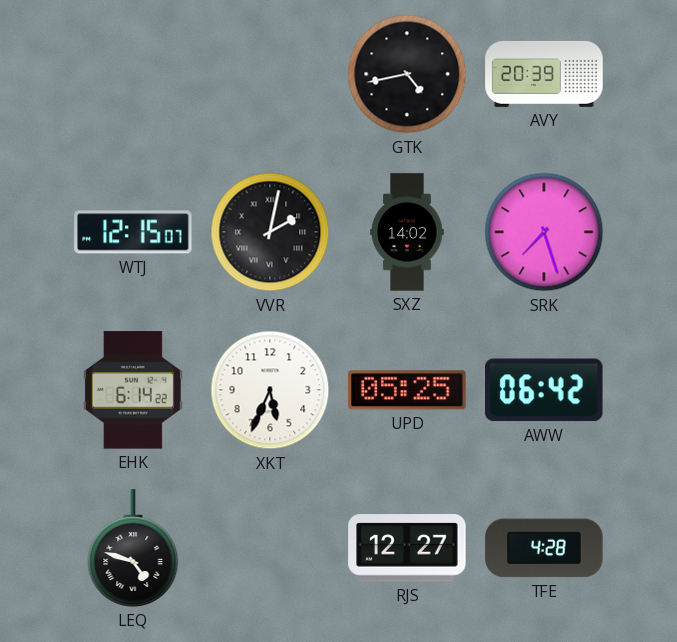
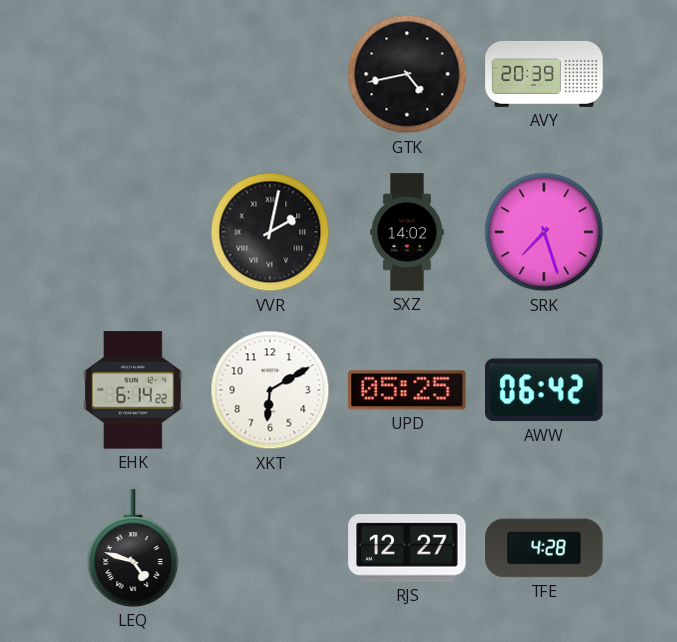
WTJ: 12:15 -> none
XKT: 5:34 -> 6:10
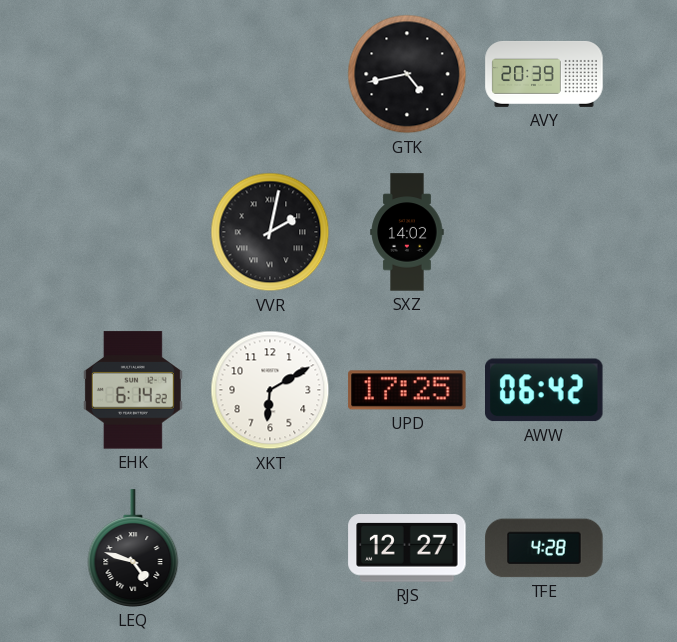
SRK: 7:27 -> none
UPD: 05:25 -> 17:25
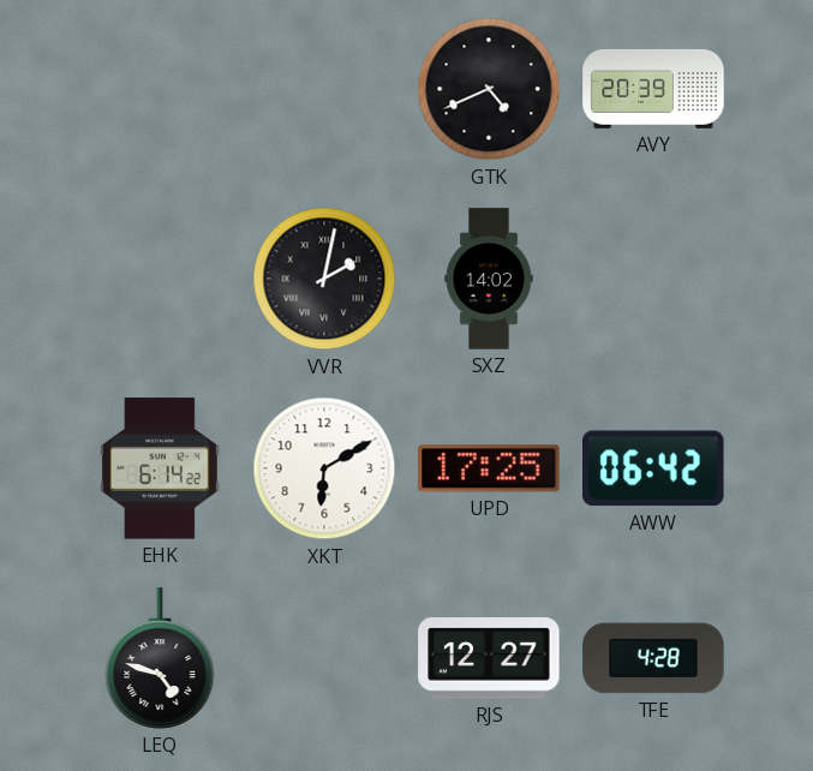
GTK: 4:43 -> 4:41
